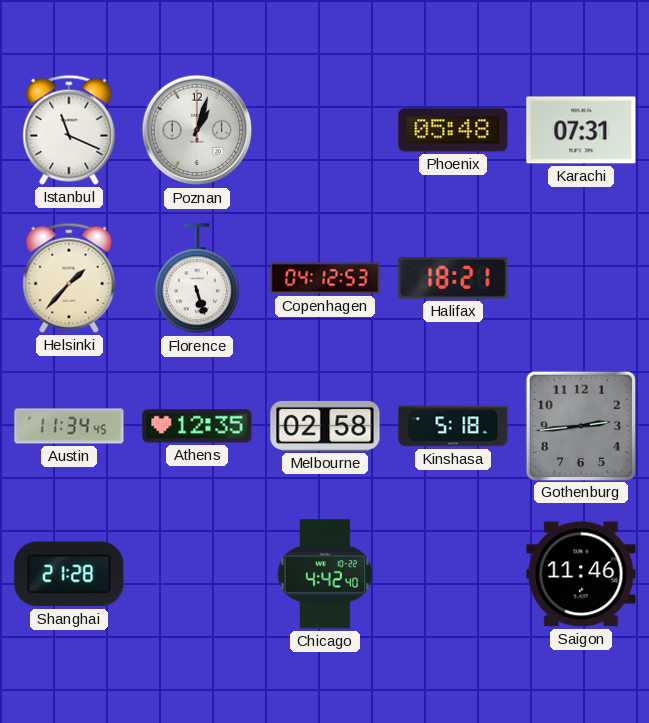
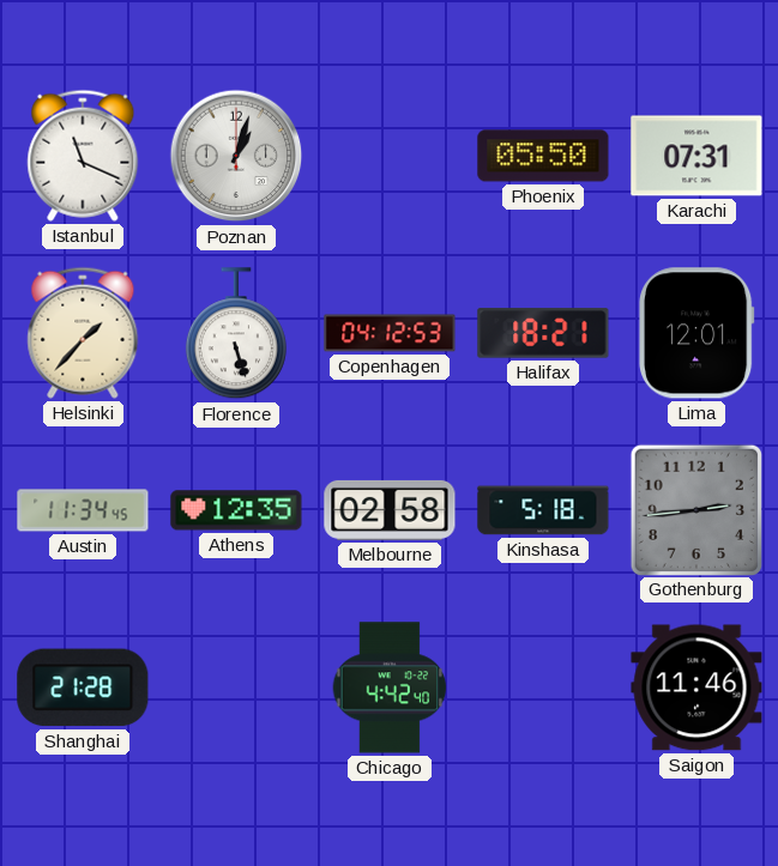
Phoenix: 05:48 -> 05:50
Lima: none -> 12:01
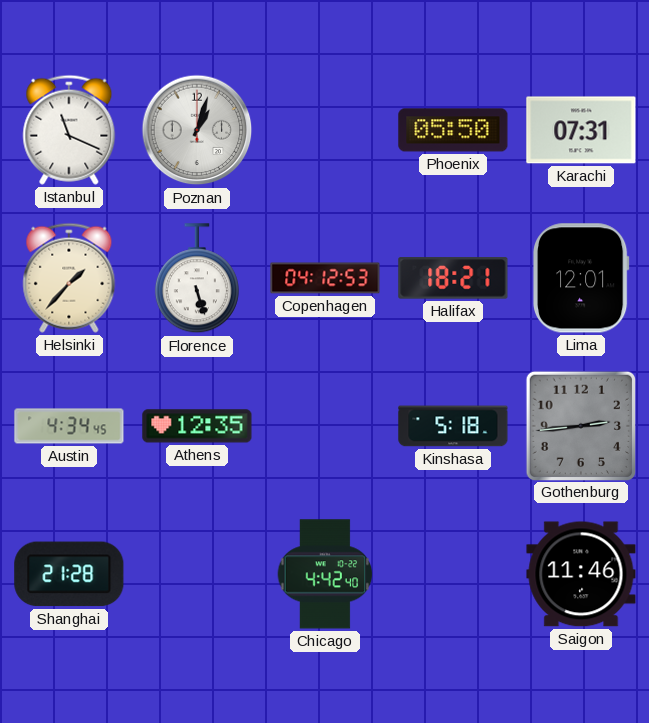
Austin: 11:34 -> 4:34
Melbourne: 02:58 -> none
